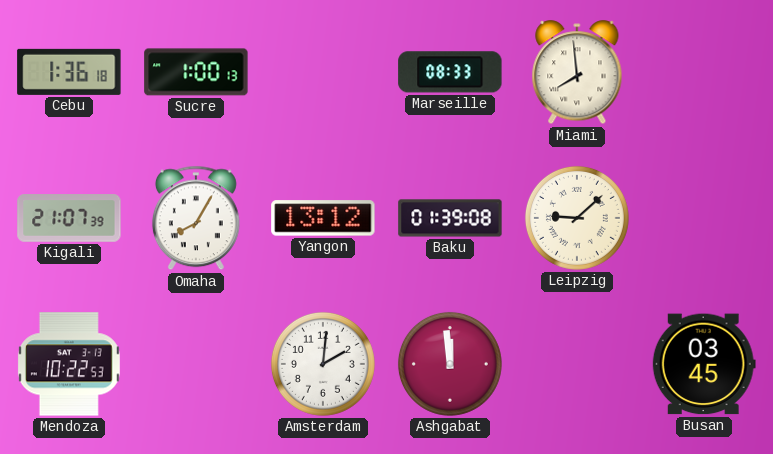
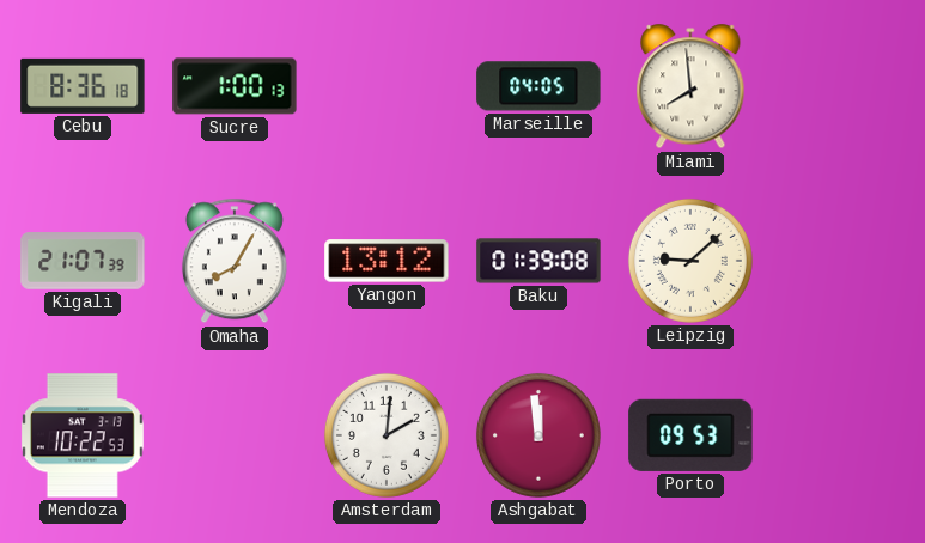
Cebu: 1:36 -> 8:36
Marseille: 08:33 -> 04:05
Porto: none -> 09:53
Busan: 03:45 -> none
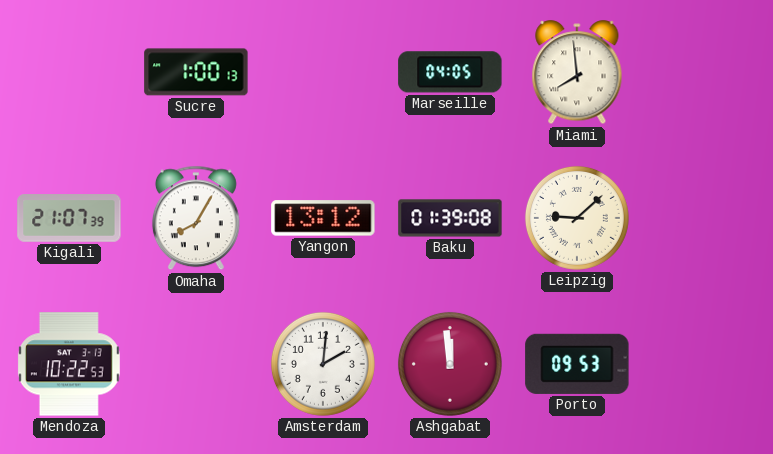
Cebu: 8:36 -> none
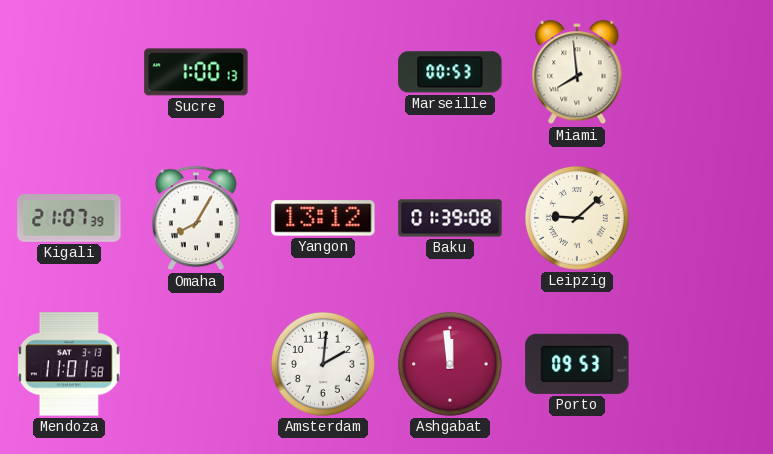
Marseille: 04:05 -> 00:53
Mendoza: 10:22 -> 11:01
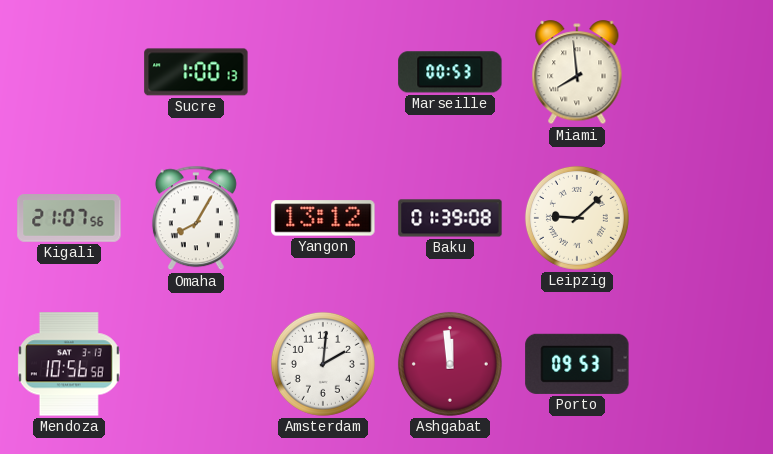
Kigali: 21:07:39 -> 21:07:56
Mendoza: 11:01 -> 10:56
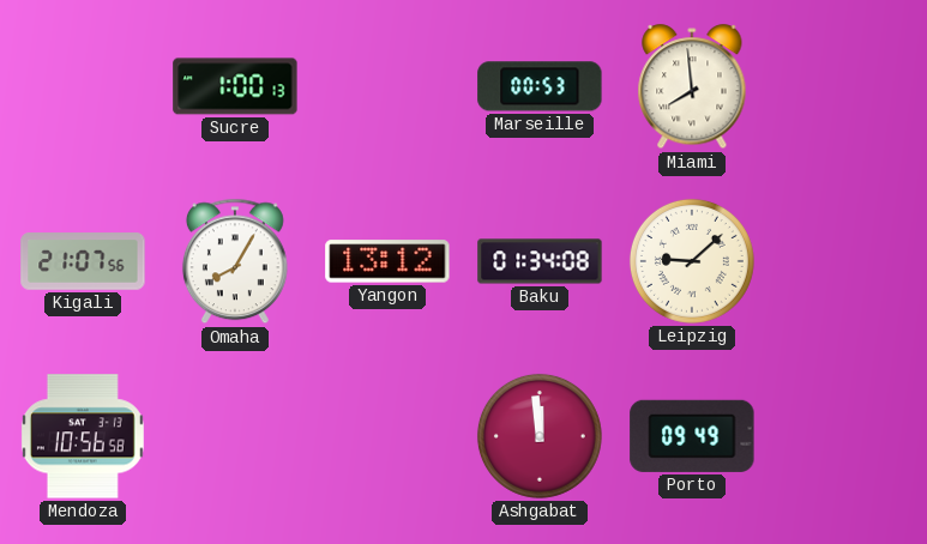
Baku: 01:39 -> 01:34
Amsterdam: 2:01 -> none
Porto: 09:53 -> 09:49
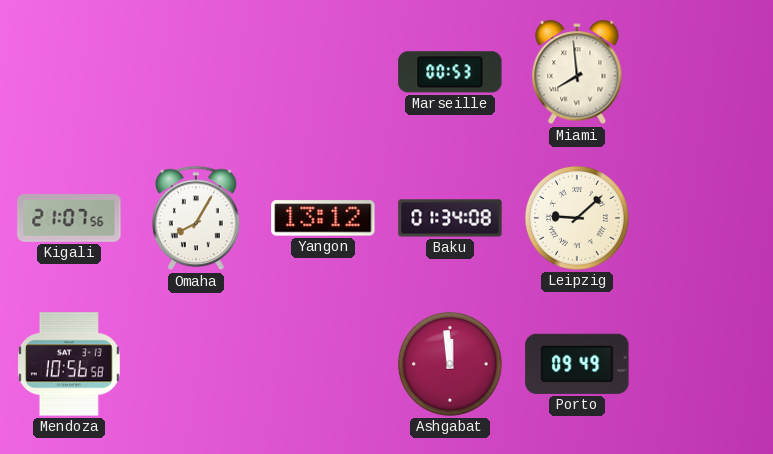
Sucre: 1:00 -> none
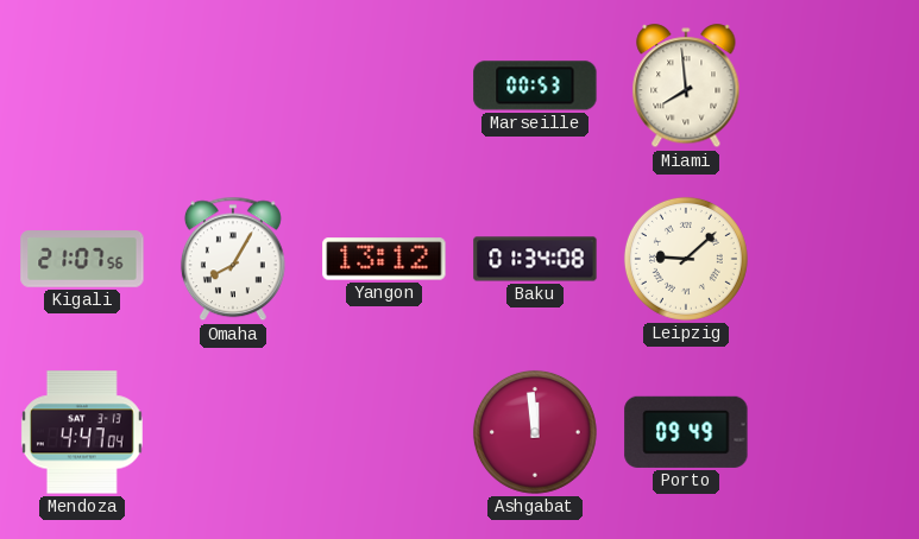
Mendoza: 10:56 -> 4:47
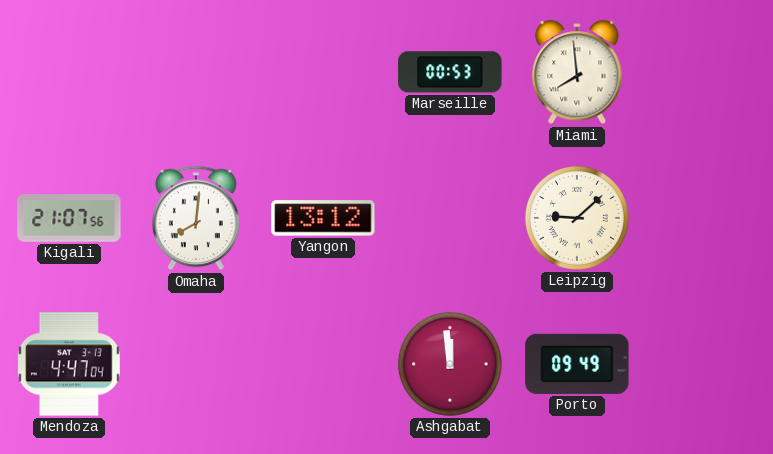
Omaha: 8:05 -> 8:01
Baku: 01:34 -> none
